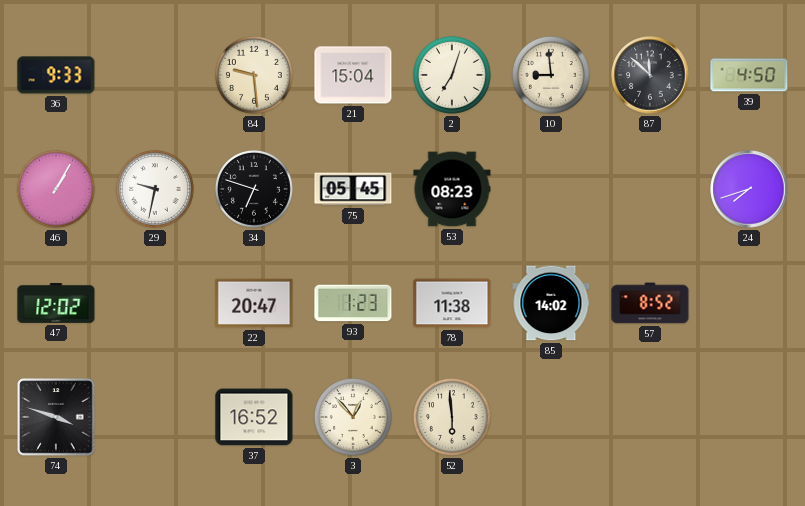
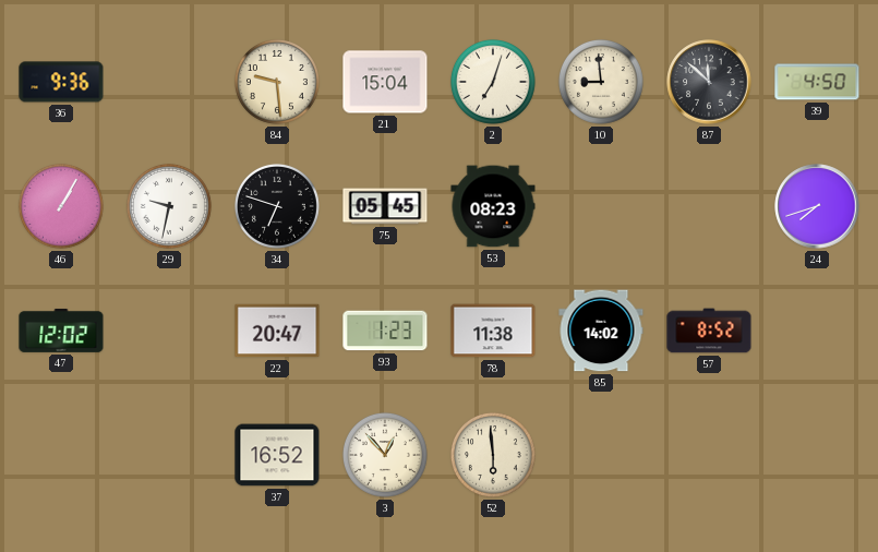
36: 9:33 -> 9:36
74: 3:48 -> none
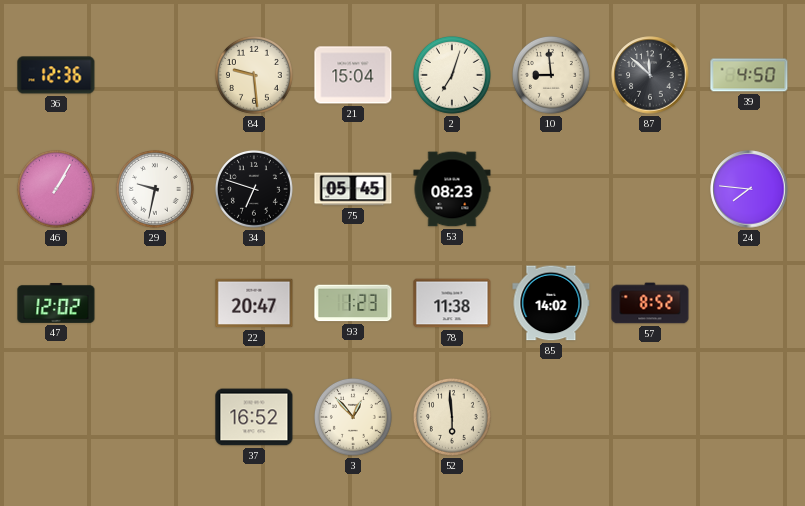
36: 9:36 -> 12:36
24: 7:42 -> 7:46
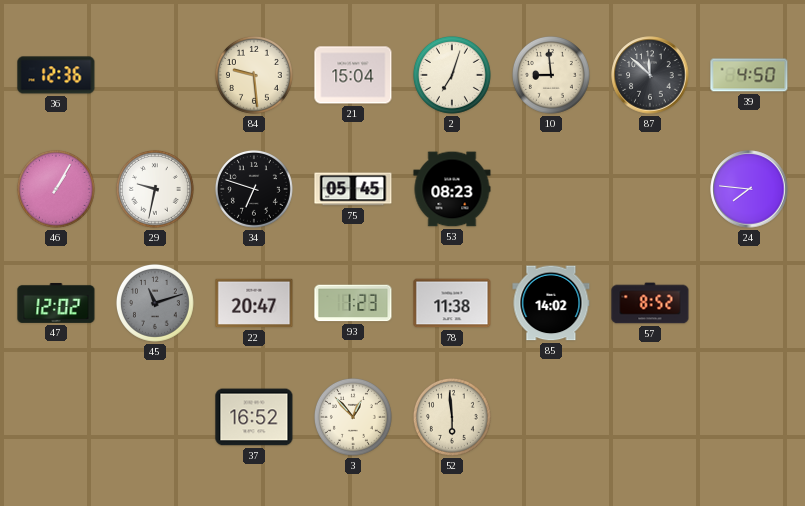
45: none -> 11:12
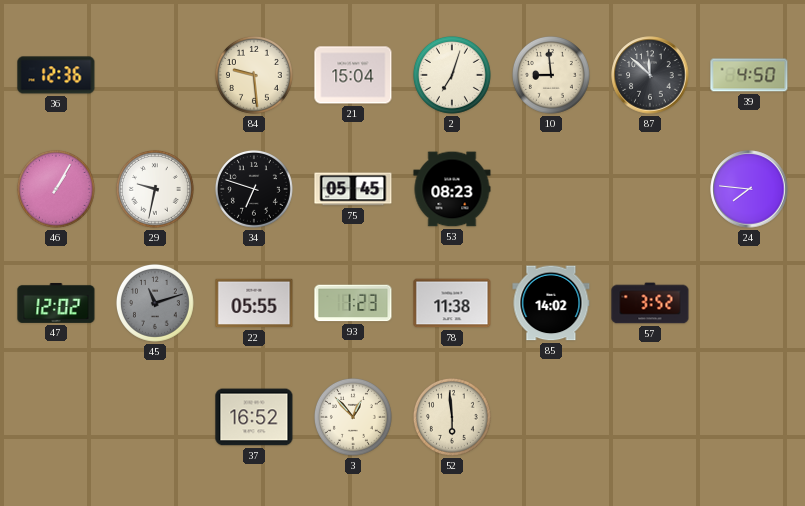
22: 20:47 -> 05:55
57: 8:52 -> 3:52
